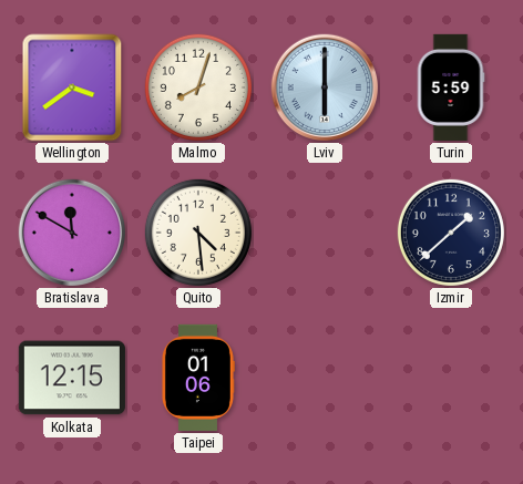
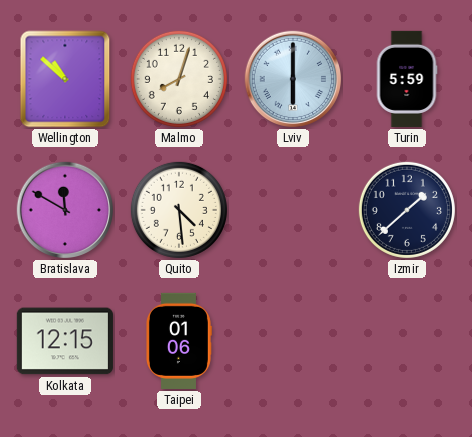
Wellington: 3:39 -> 10:52
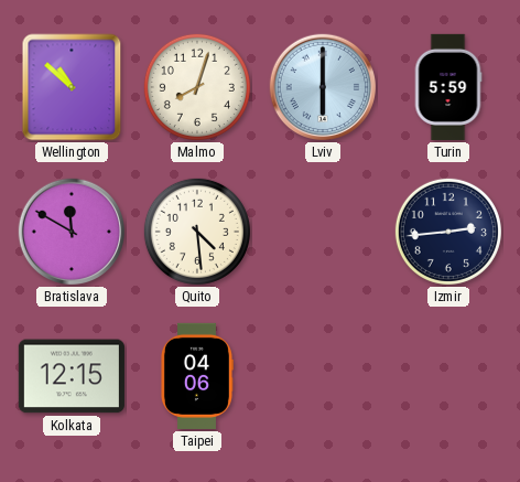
Izmir: 1:38 -> 2:44
Taipei: 01:06 -> 04:06
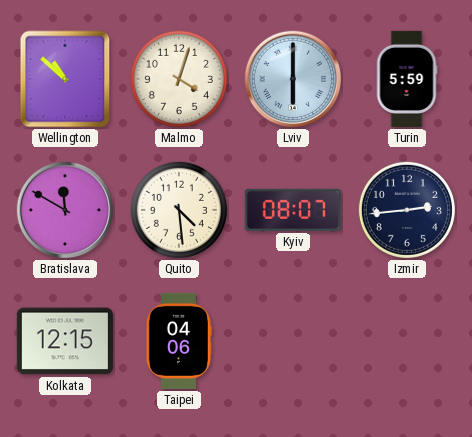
Malmo: 8:03 -> 4:03
Kyiv: none -> 08:07
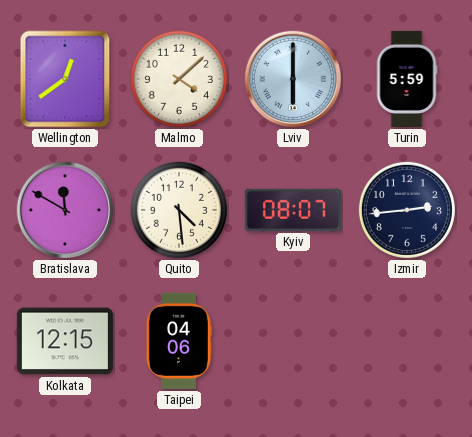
Wellington: 10:52 -> 12:39
Malmo: 4:03 -> 4:08
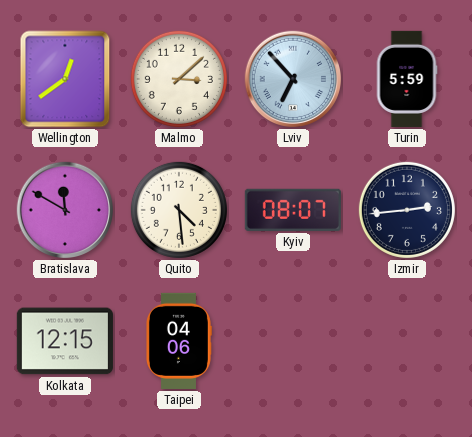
Malmo: 4:08 -> 3:08
Lviv: 6:00 -> 6:53
